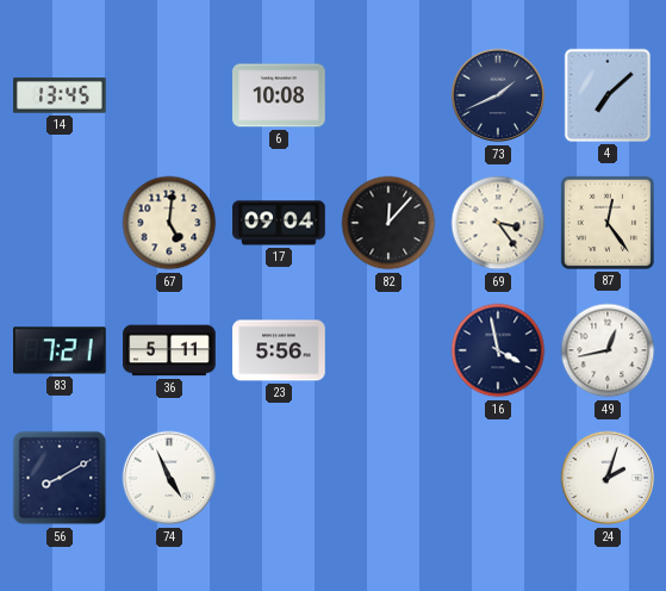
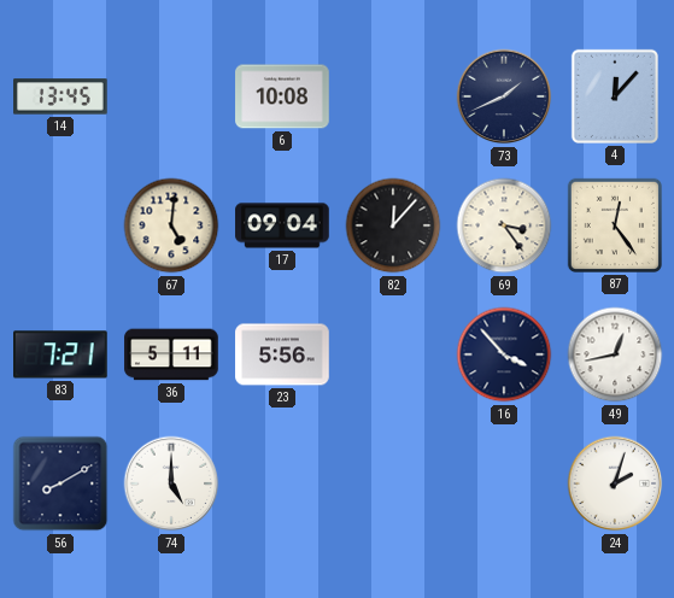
4: 7:08 -> 12:07
16: 3:58 -> 3:53
74: 4:56 -> 5:00
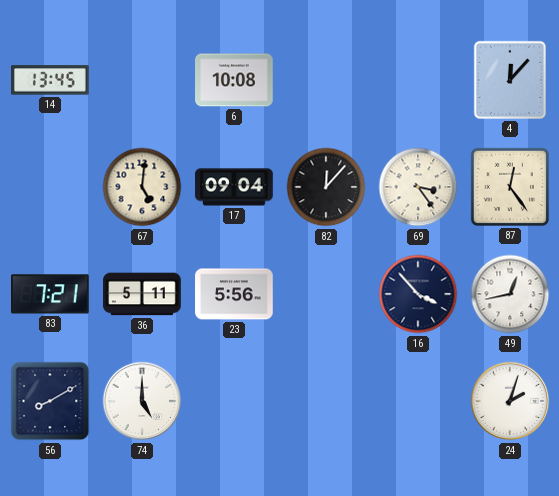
73: 1:41 -> none
